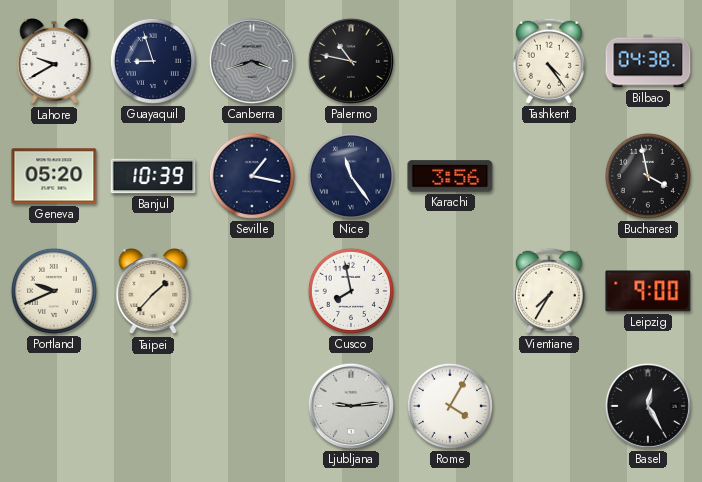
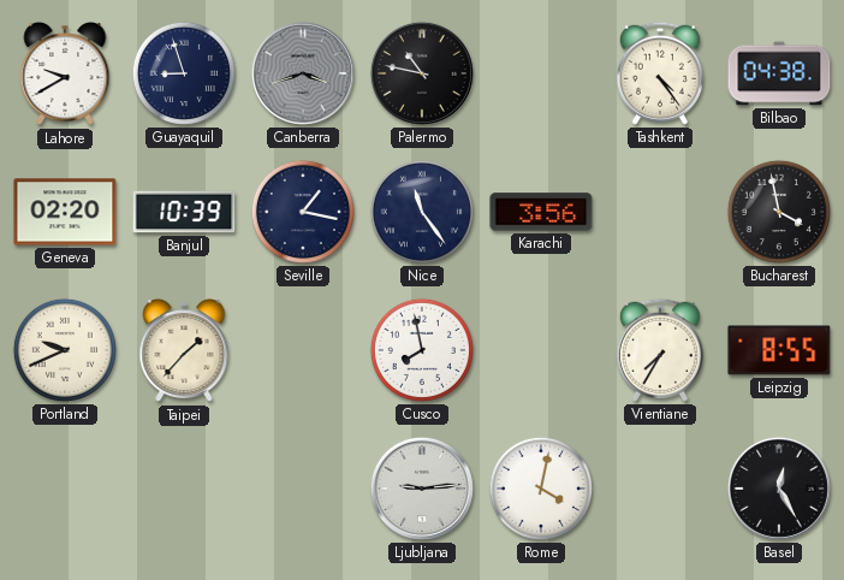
Geneva: 05:20 -> 02:20
Leipzig: 9:00 -> 8:55
Rome: 4:05 -> 4:02
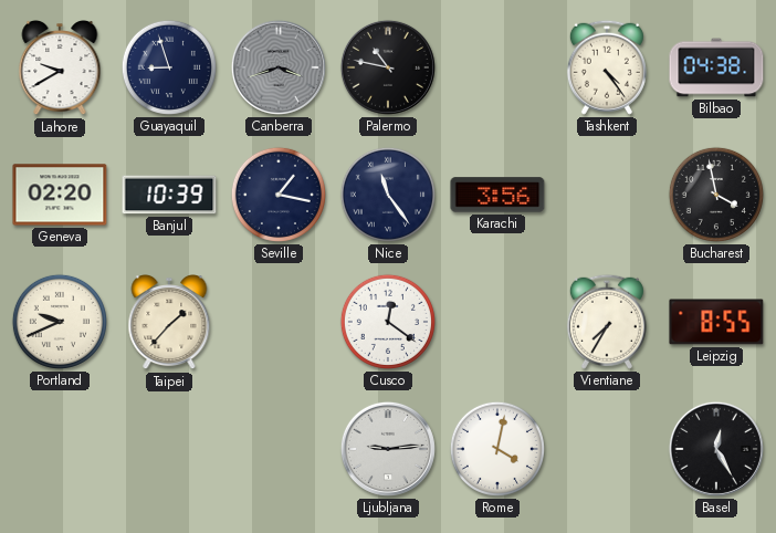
Cusco: 7:58 -> 12:21
